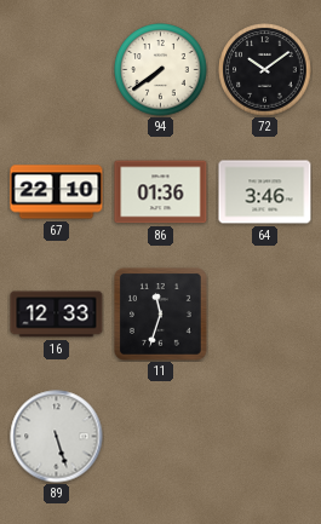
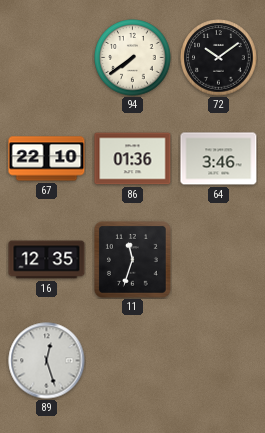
16: 12:33 -> 12:35
89: 5:27 -> 12:27
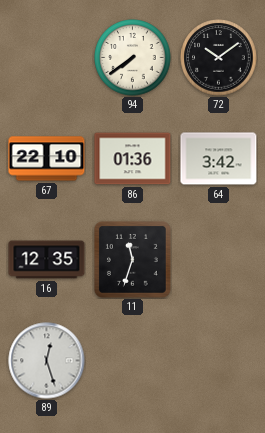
64: 3:46 -> 3:42
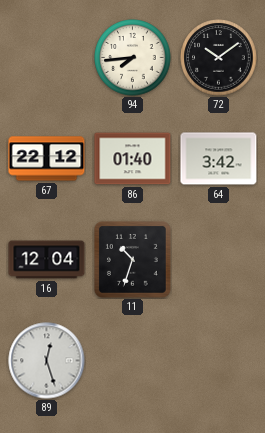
94: 7:39 -> 7:44
67: 22:10 -> 22:12
86: 01:36 -> 01:40
16: 12:35 -> 12:04
11: 11:33 -> 10:33
